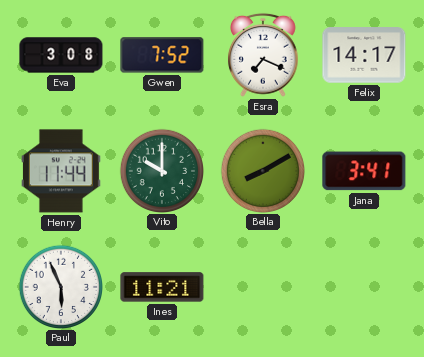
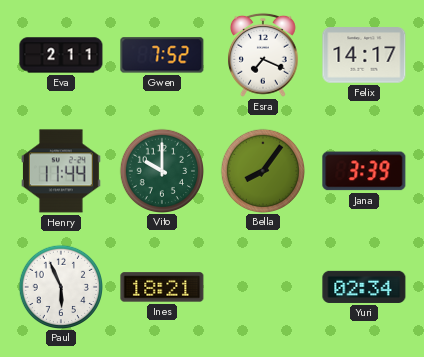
Eva: 3:08 -> 2:11
Bella: 8:10 -> 8:06
Jana: 3:41 -> 3:39
Ines: 11:21 -> 18:21
Yuri: none -> 02:34
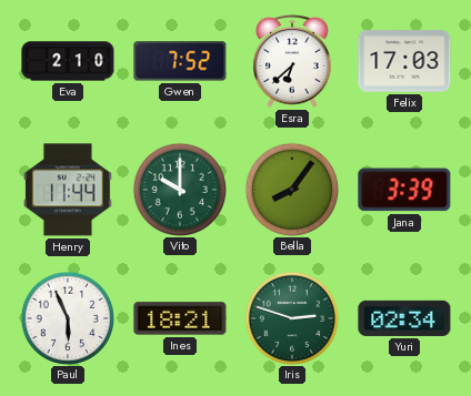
Eva: 2:11 -> 2:10
Esra: 7:19 -> 6:38
Felix: 14:17 -> 17:03
Iris: none -> 2:48
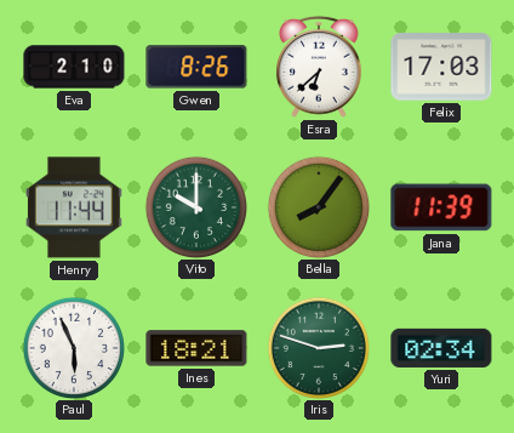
Gwen: 7:52 -> 8:26
Jana: 3:39 -> 11:39
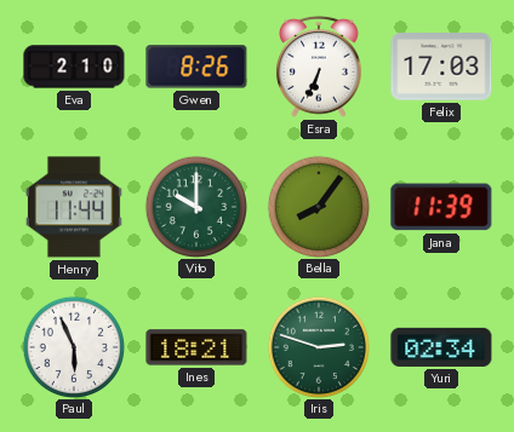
Esra: 6:38 -> 6:34
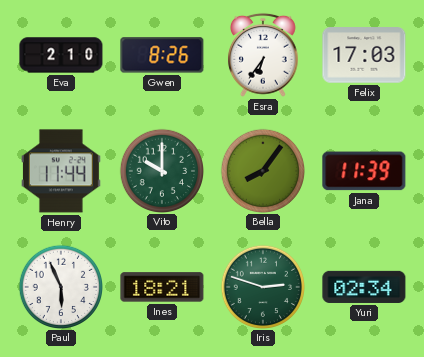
Esra: 6:34 -> 6:36
